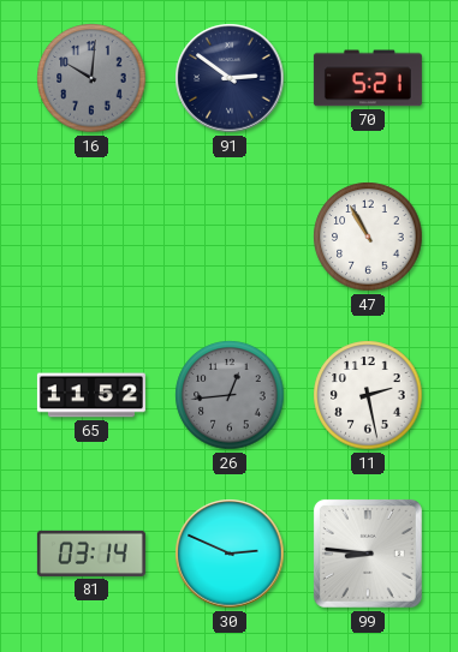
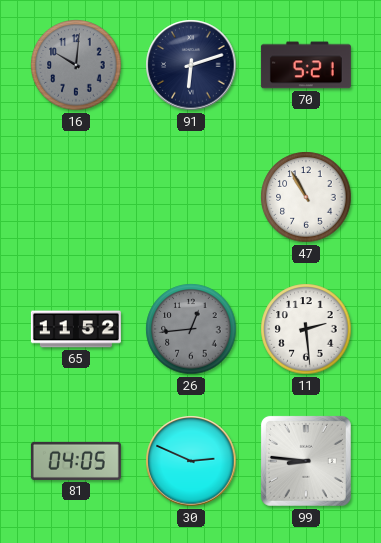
91: 2:51 -> 6:12
11: 2:28 -> 2:29
81: 03:14 -> 04:05
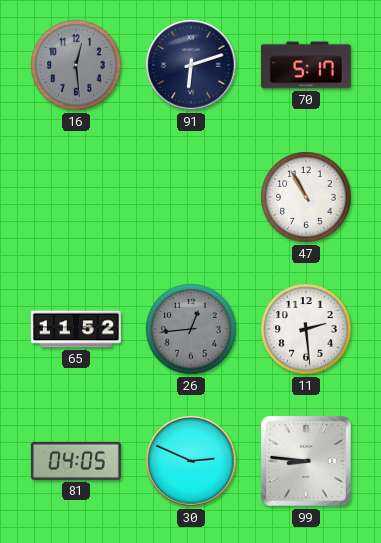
16: 10:01 -> 12:29
70: 5:21 -> 5:17
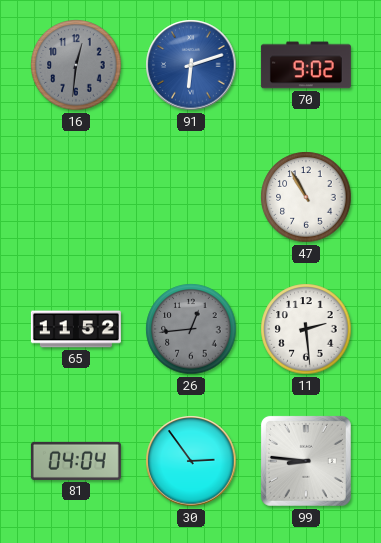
16: 12:29 -> 12:31
91 dial: navy -> blue
70: 5:17 -> 9:02
81: 04:05 -> 04:04
30: 2:49 -> 2:54
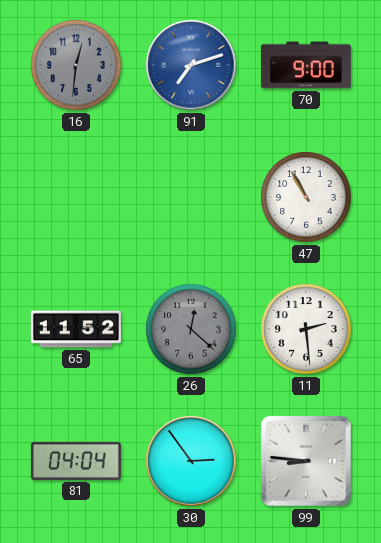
91: 6:12 -> 7:12
70: 9:02 -> 9:00
26: 12:44 -> 12:22
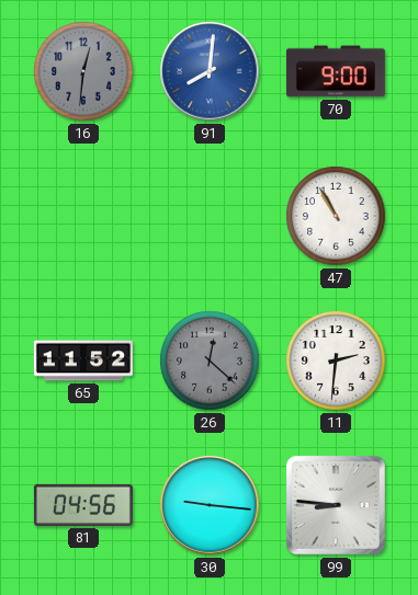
91: 7:12 -> 8:01
11: 2:29 -> 2:31
81: 04:04 -> 04:56
30: 2:54 -> 9:16
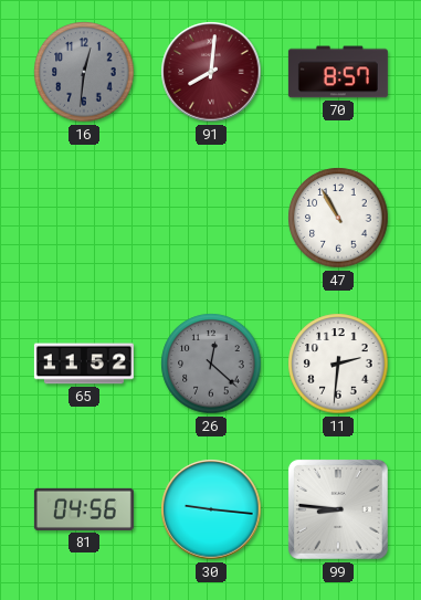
91 dial: blue -> burgundy
70: 9:00 -> 8:57
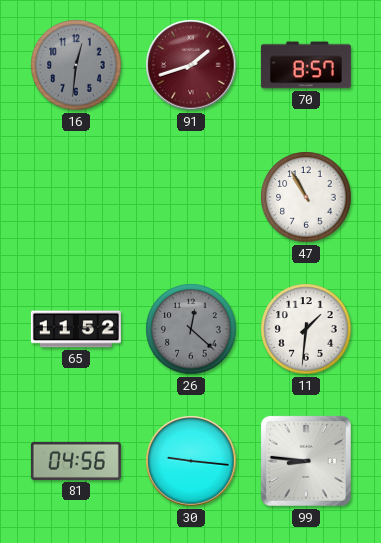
91: 8:01 -> 1:42
11: 2:31 -> 1:31
